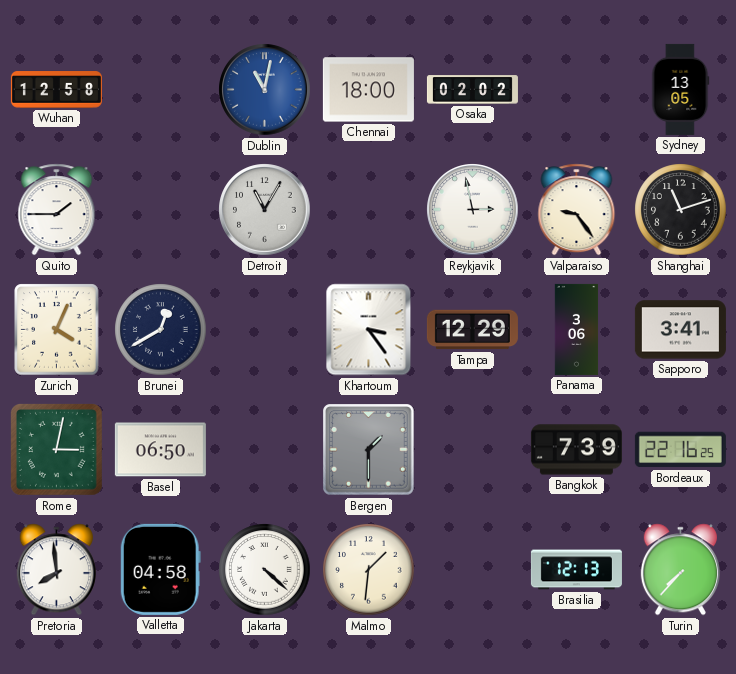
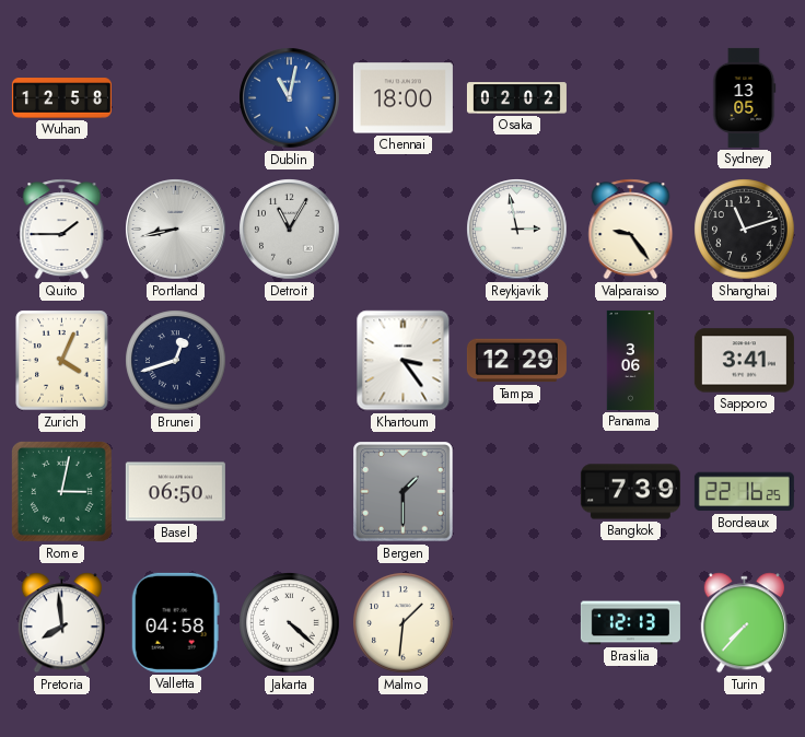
Portland: none -> 8:43
Brunei: 12:40 -> 12:42
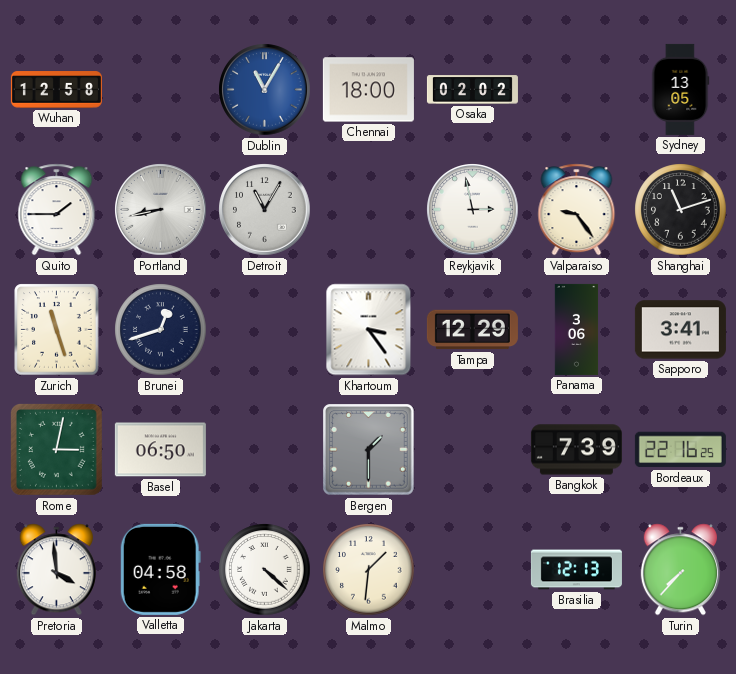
Dublin: 11:02 -> 11:05
Zurich: 4:04 -> 11:27
Pretoria: 7:59 -> 3:59
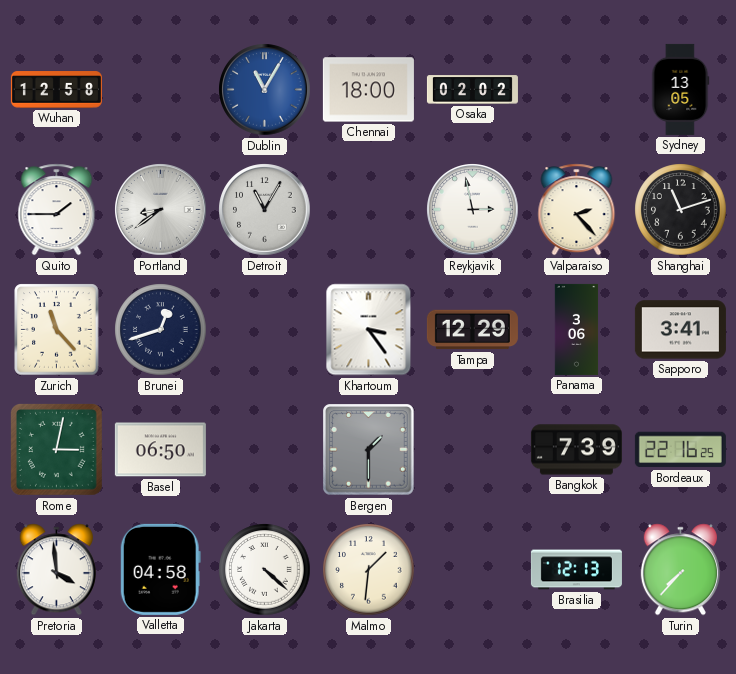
Portland: 8:43 -> 8:39
Valparaiso: 9:24 -> 2:23
Zurich: 11:27 -> 11:23
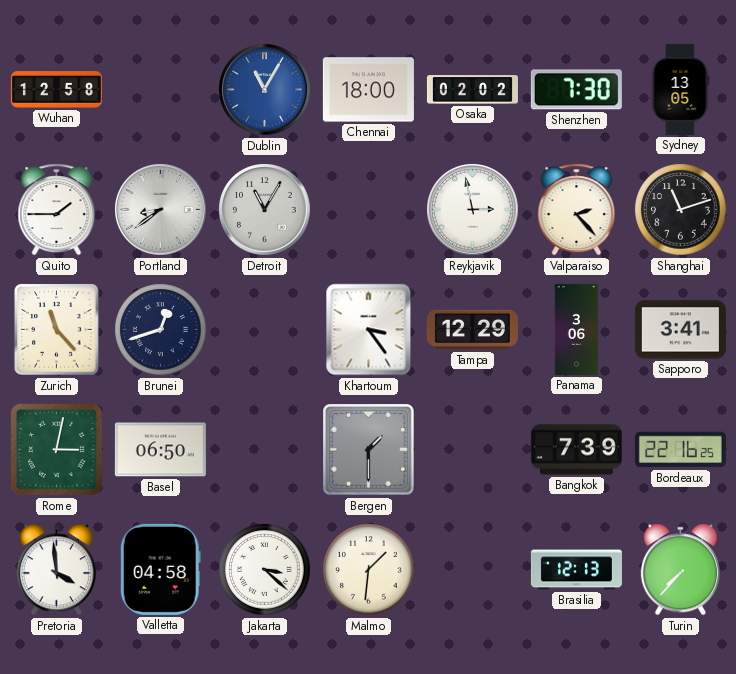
Shenzhen: none -> 7:30
Jakarta: 4:22 -> 3:22
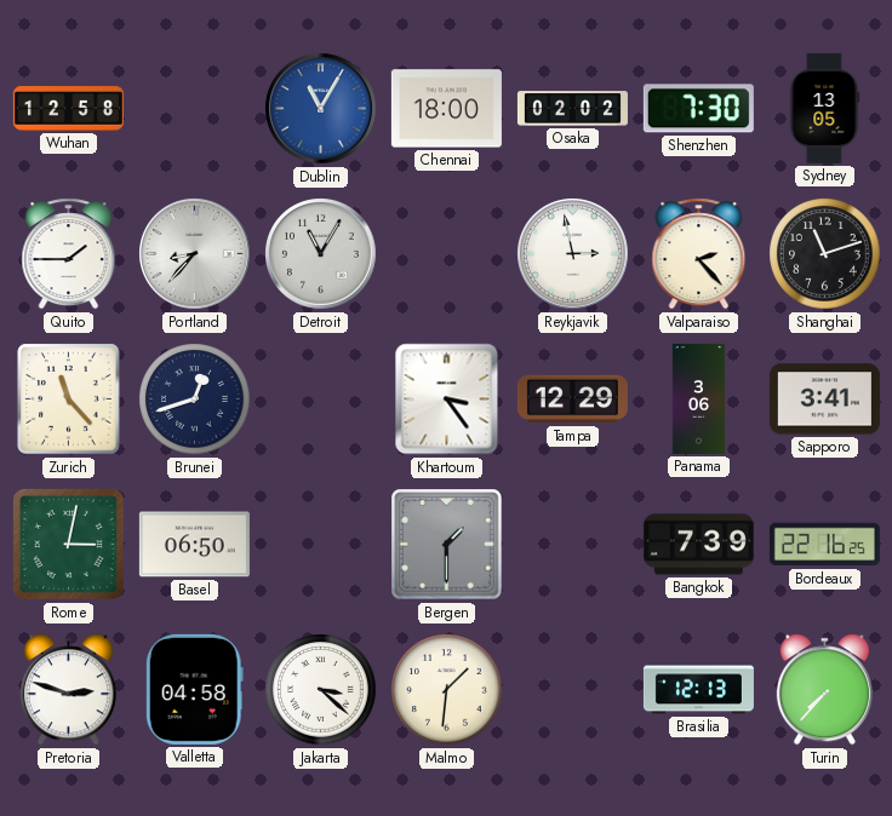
Portland: 8:39 -> 8:37
Pretoria: 3:59 -> 2:48
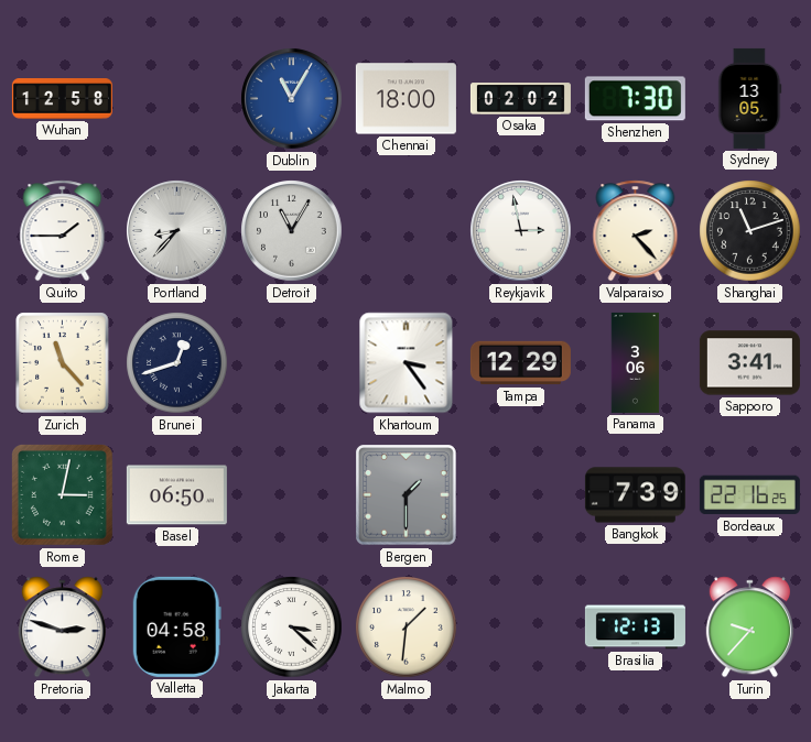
Turin: 7:37 -> 9:37
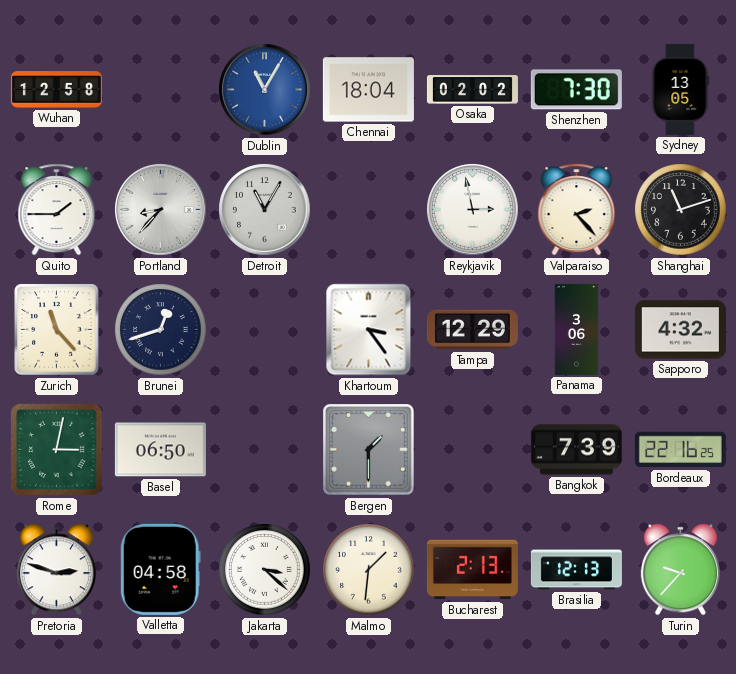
Chennai: 18:00 -> 18:04
Sapporo: 3:41 -> 4:32
Bucharest: none -> 2:13
